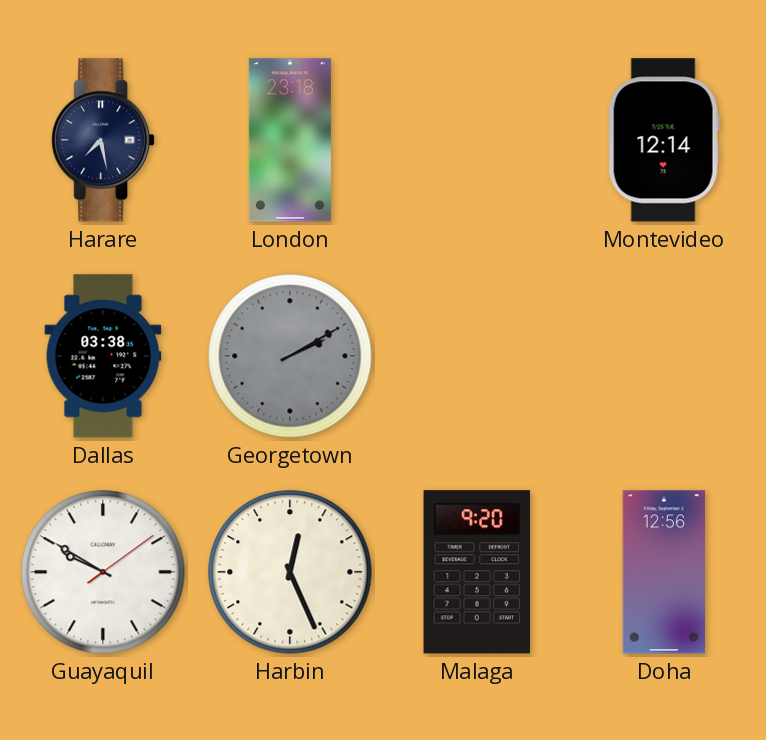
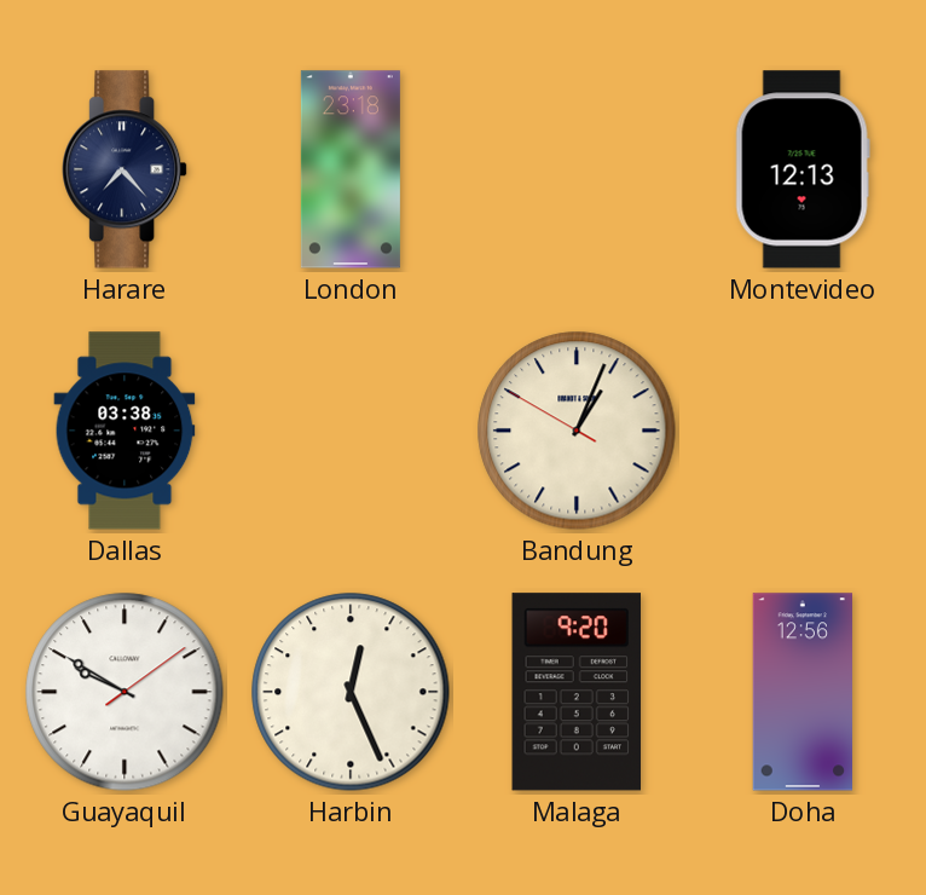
Harare: 7:28 -> 7:23
Montevideo: 12:14 -> 12:13
Georgetown: 2:10 -> none
Bandung: none -> 1:03
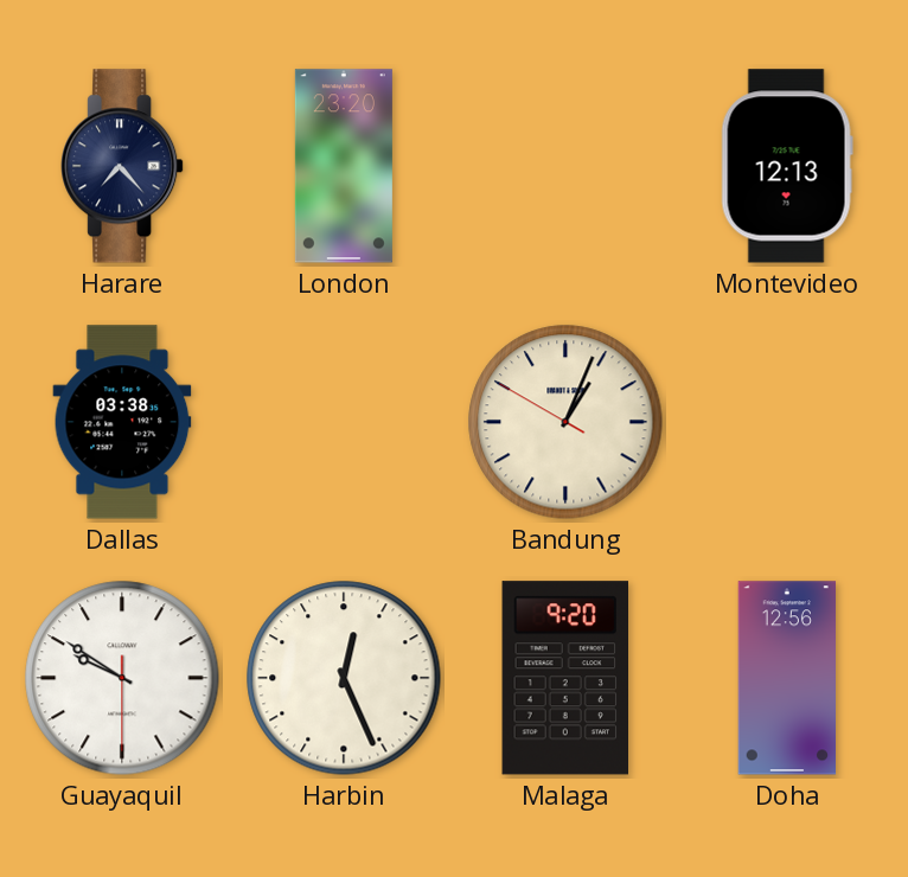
London: 23:18 -> 23:20
Guayaquil: 9:50:09 -> 9:50:30
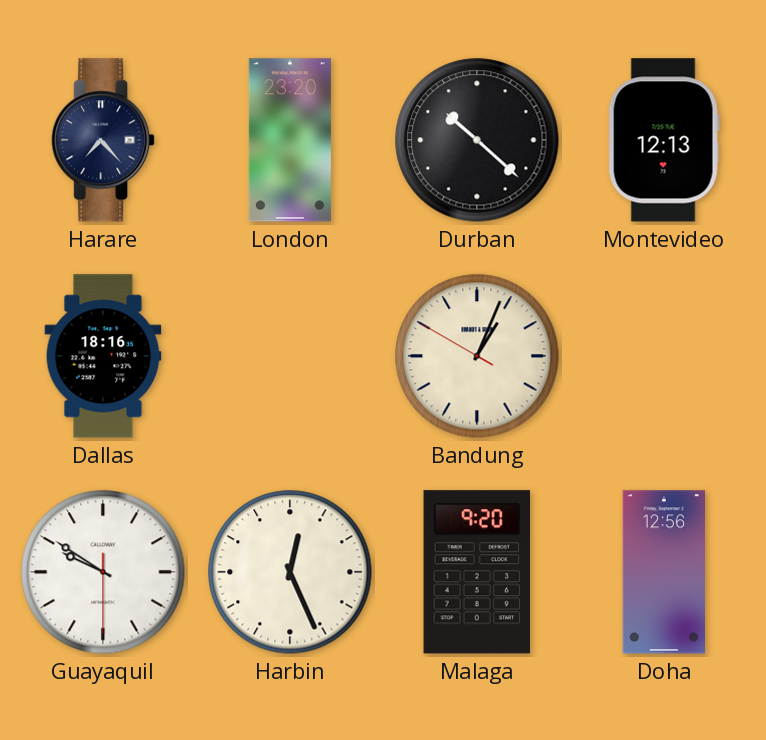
Durban: none -> 10:22
Dallas: 03:38 -> 18:16
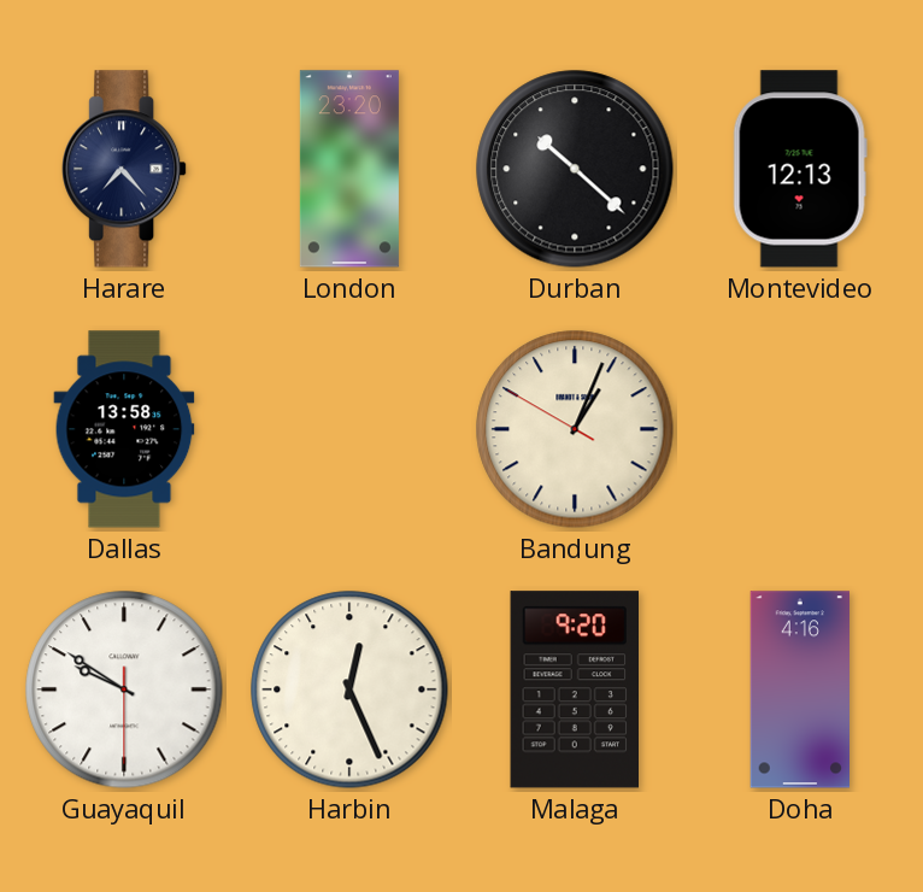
Dallas: 18:16 -> 13:58
Doha: 12:56 -> 4:16
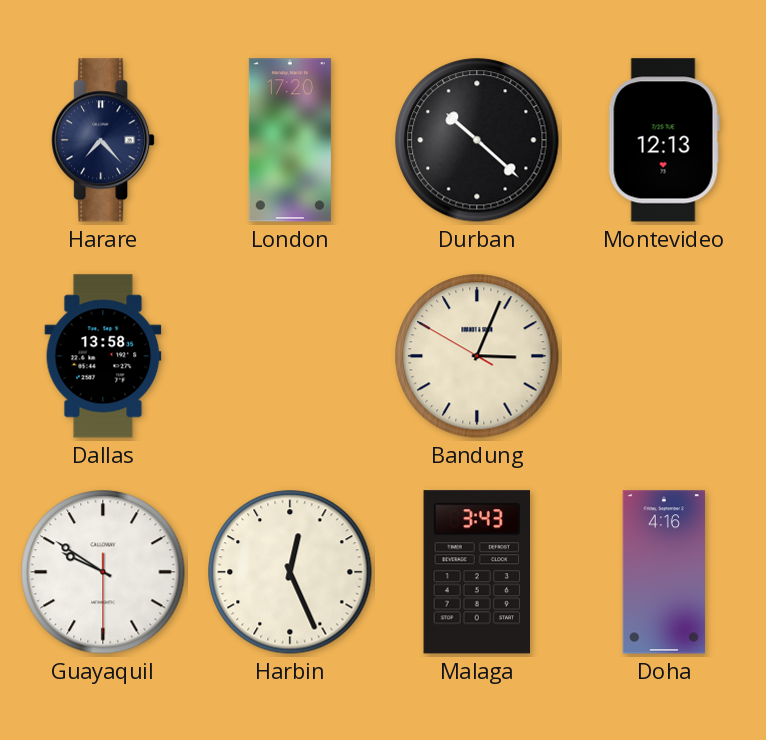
London: 23:20 -> 17:20
Bandung: 1:03 -> 3:03
Malaga: 9:20 -> 3:43
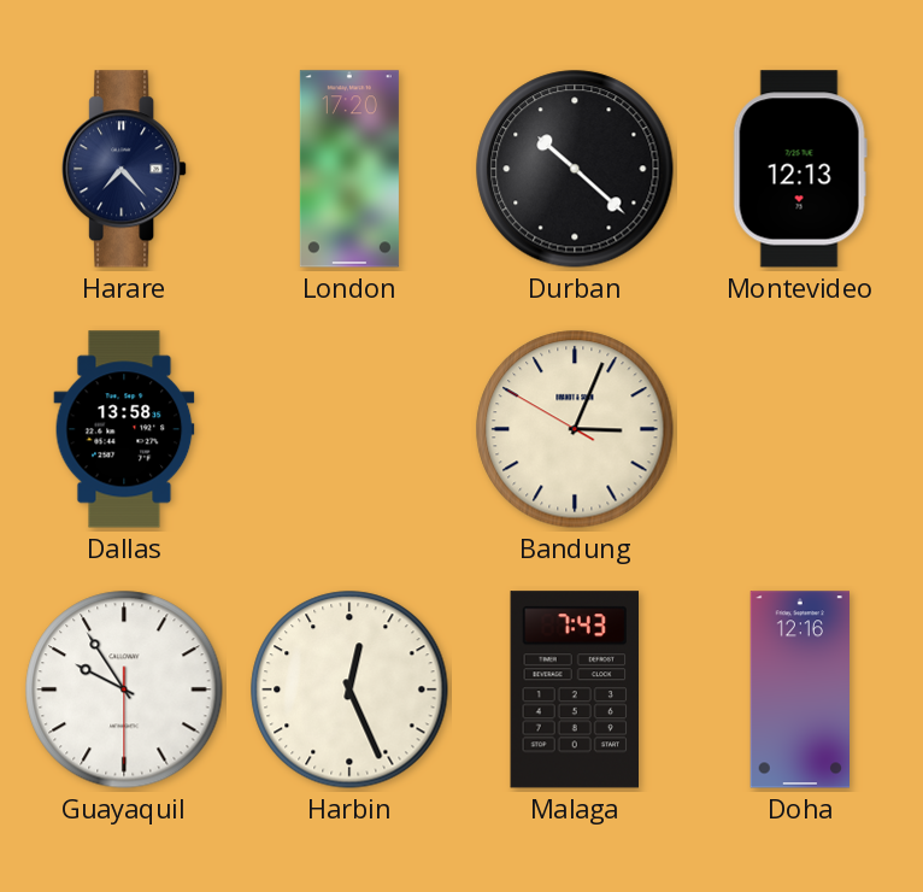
Guayaquil: 9:50 -> 9:54
Malaga: 3:43 -> 7:43
Doha: 4:16 -> 12:16
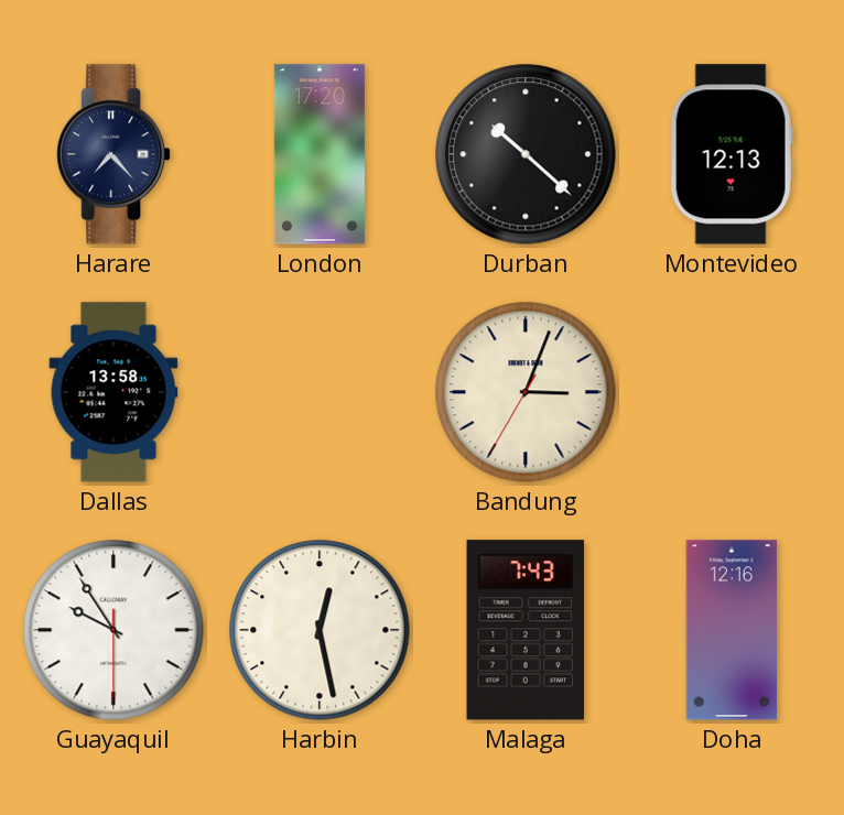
Bandung: 3:03:50 -> 3:03:35
Harbin: 12:26 -> 12:28
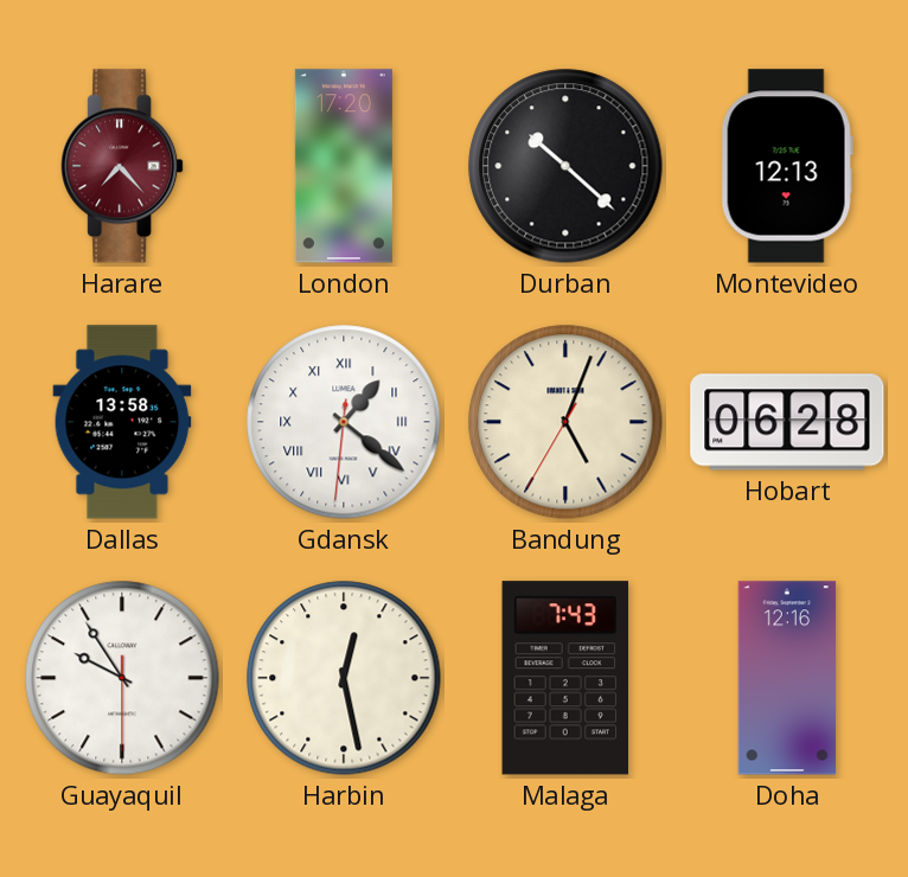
Harare dial: navy -> burgundy
Gdansk: none -> 1:21
Bandung: 3:03 -> 5:03
Hobart: none -> 06:28
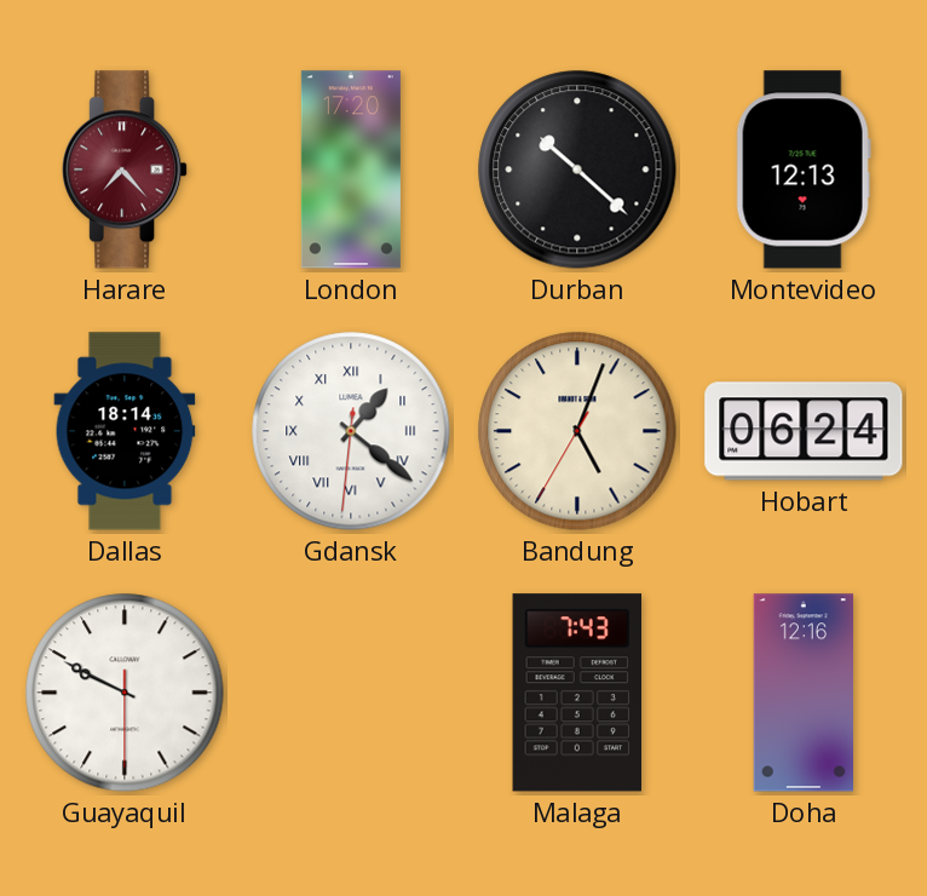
Dallas: 13:58 -> 18:14
Hobart: 06:28 -> 06:24
Guayaquil: 9:54 -> 9:49
Harbin: 12:28 -> none
